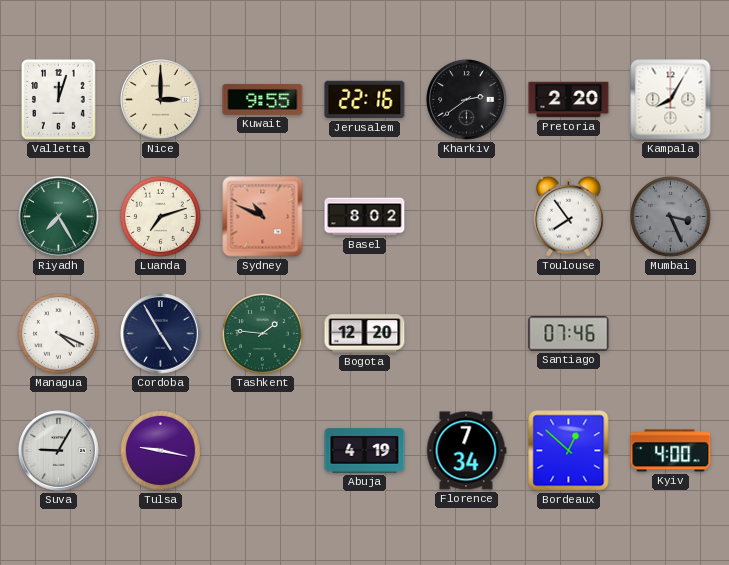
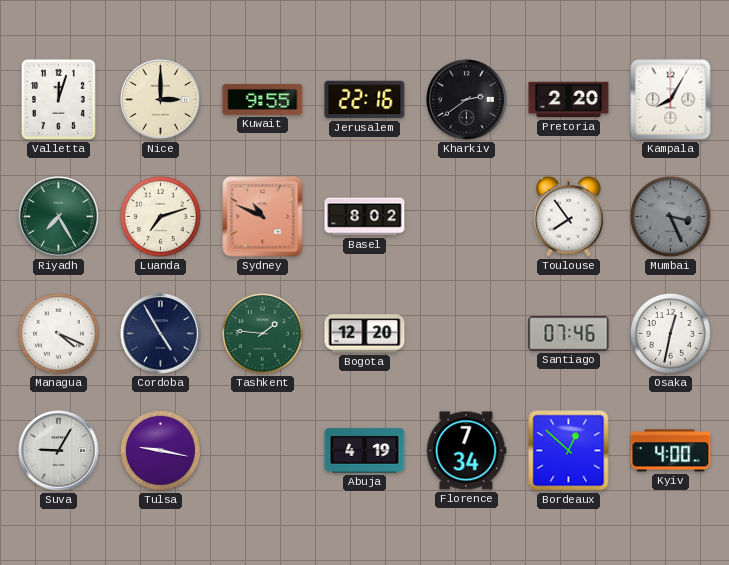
Osaka: none -> 12:32
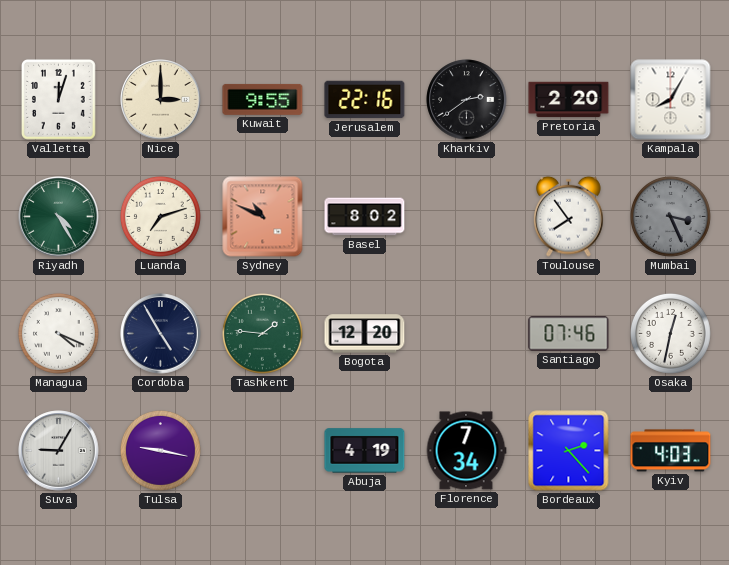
Riyadh: 7:25 -> 4:25
Bordeaux: 12:52 -> 2:23
Kyiv: 4:00 -> 4:03
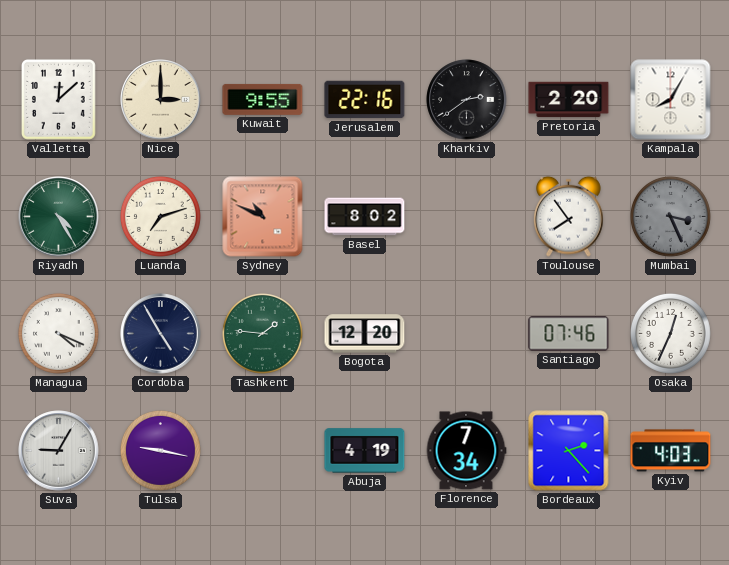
Valletta: 12:03 -> 12:08
Osaka: 12:32 -> 12:34
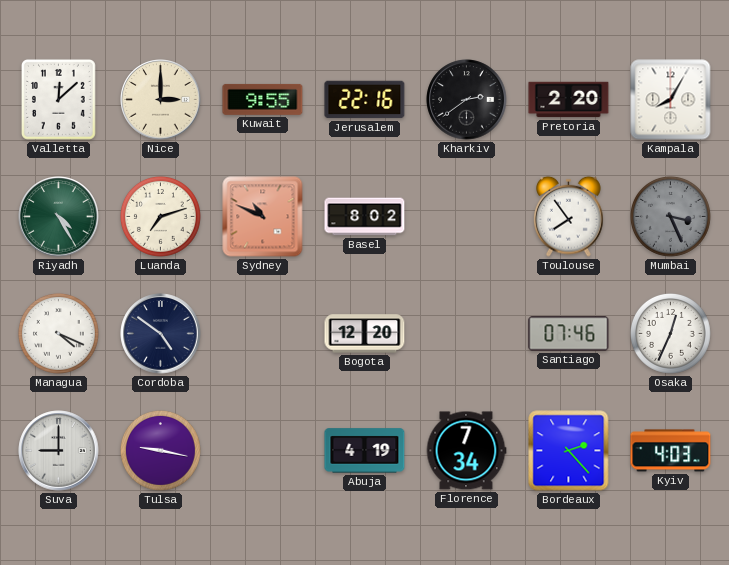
Cordoba: 4:55 -> 4:51
Tashkent: 1:46 -> none
Suva: 9:05 -> 9:00
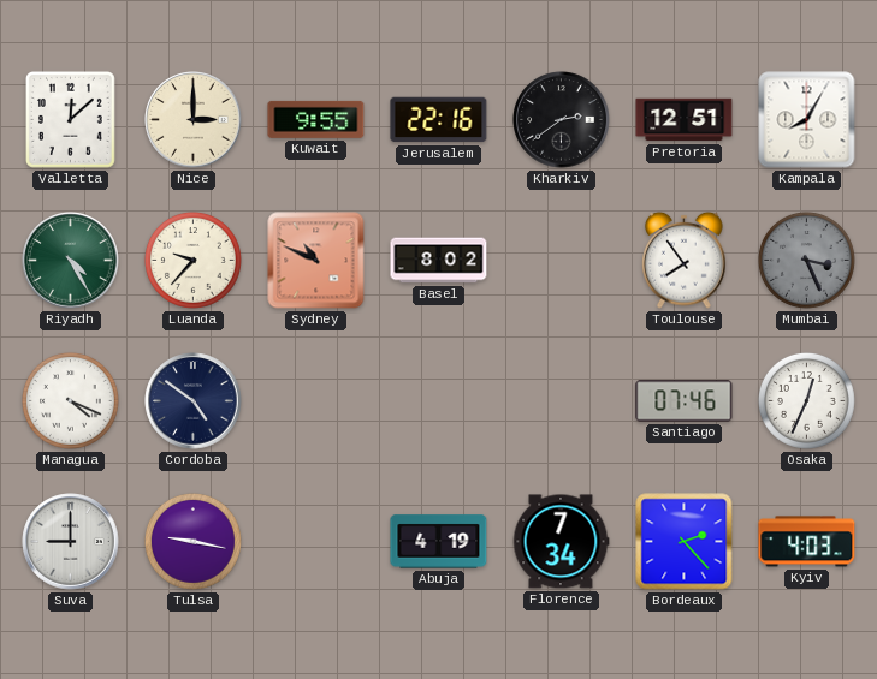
Pretoria: 2:20 -> 12:51
Luanda: 7:12 -> 9:37
Bogota: 12:20 -> none
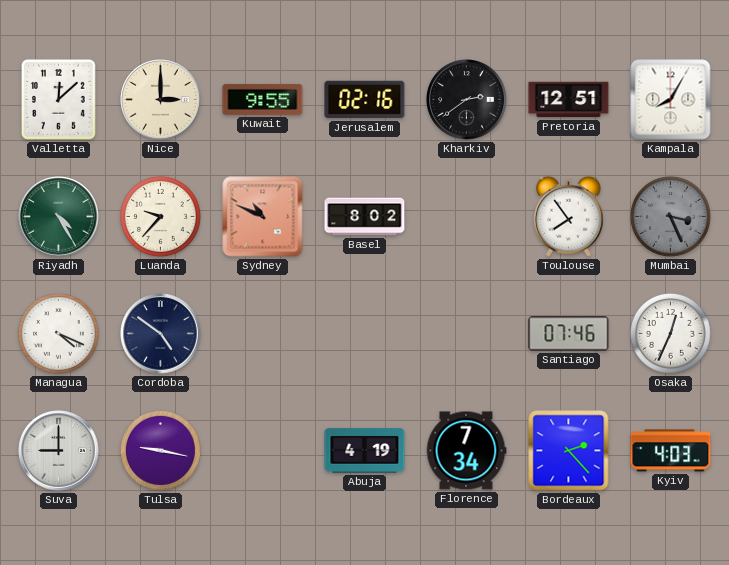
Jerusalem: 22:16 -> 02:16
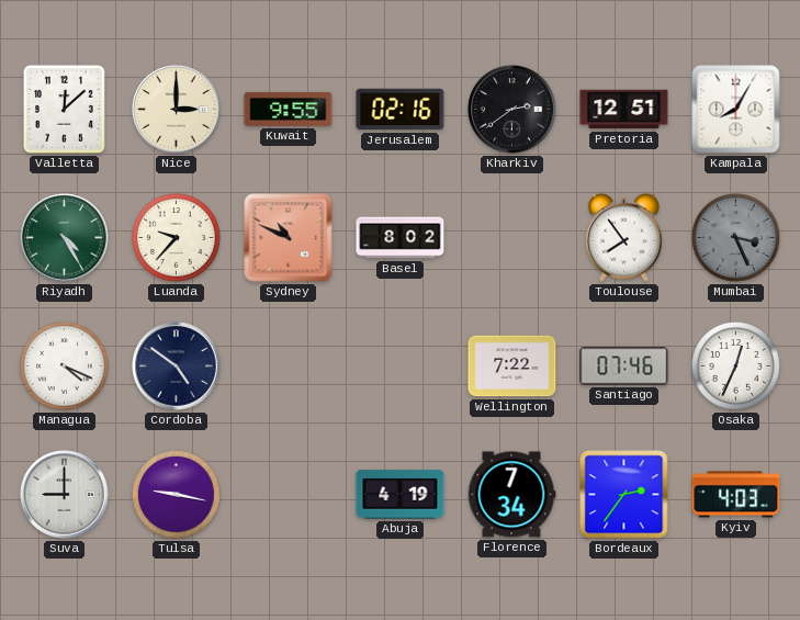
Wellington: none -> 7:22
Bordeaux: 2:23 -> 2:36
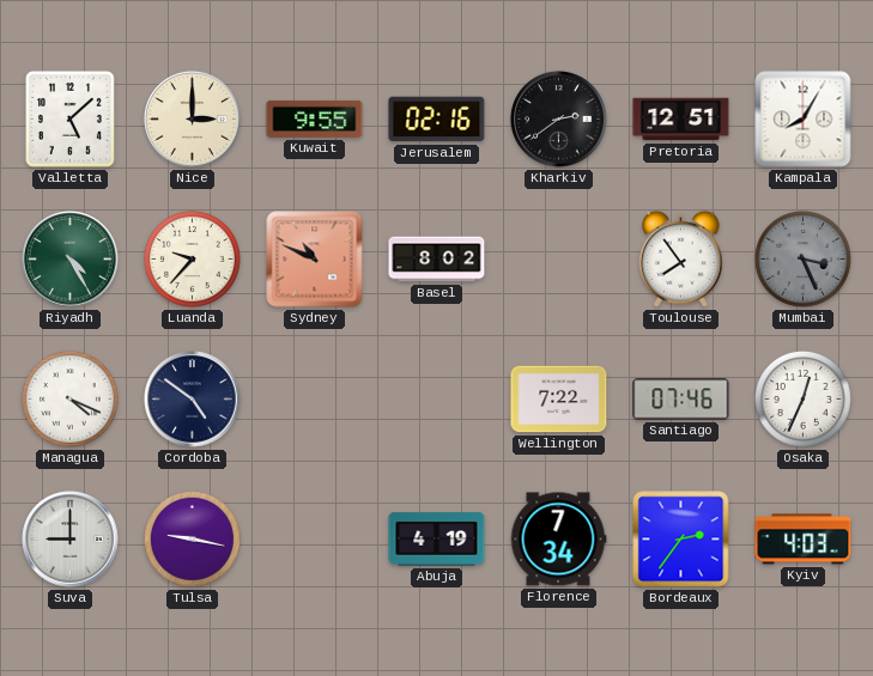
Valletta: 12:08 -> 5:08
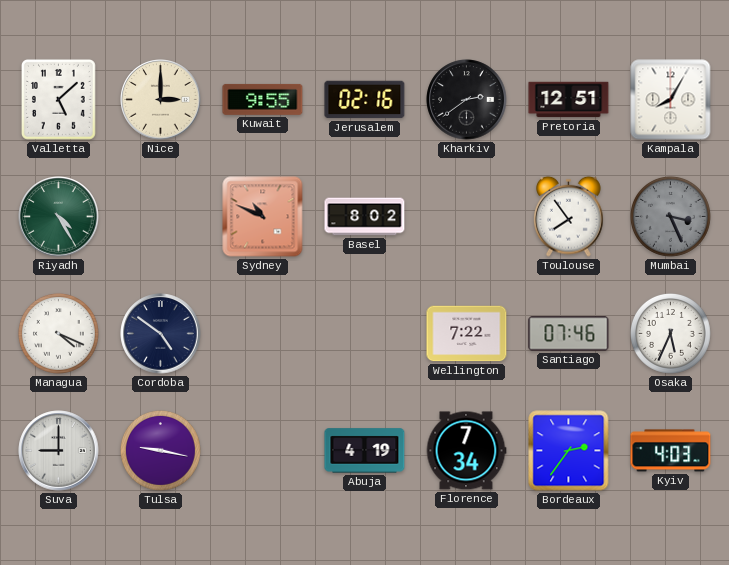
Luanda: 9:37 -> none
Osaka: 12:34 -> 5:34
